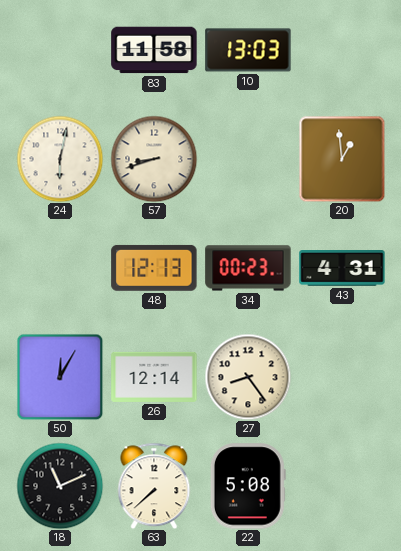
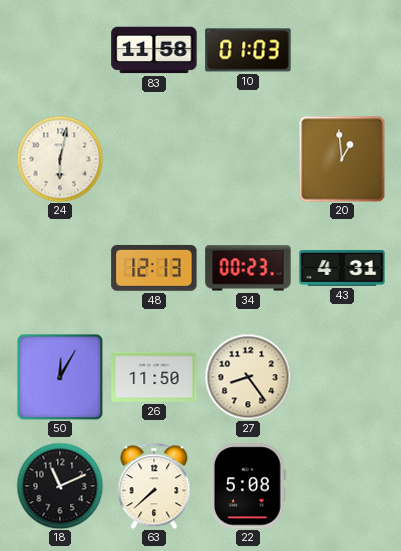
10: 13:03 -> 01:03
57: 8:42 -> none
26: 12:14 -> 11:50
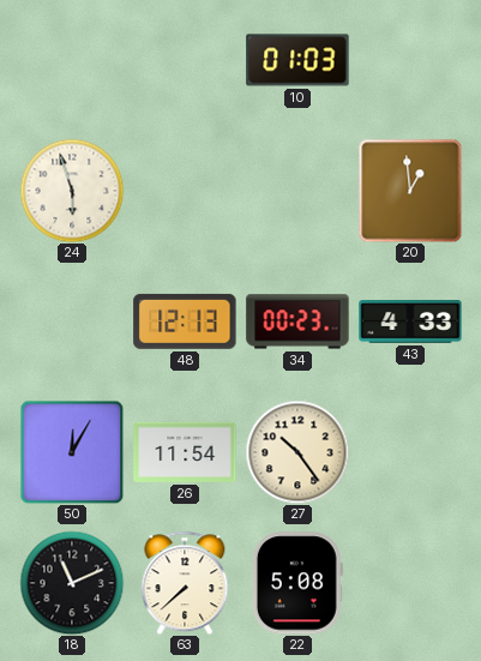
83: 11:58 -> none
24: 6:02 -> 5:57
43: 4:31 -> 4:33
26: 11:50 -> 11:54
27: 8:24 -> 10:24
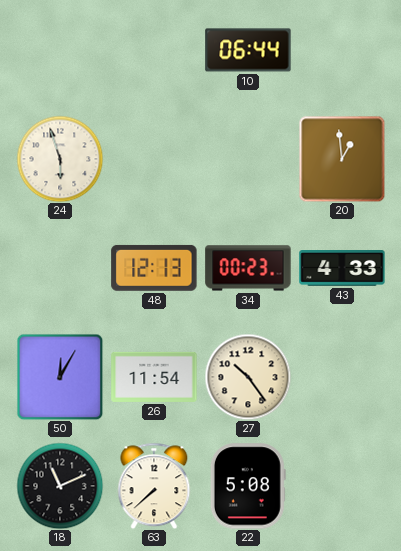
10: 01:03 -> 06:44
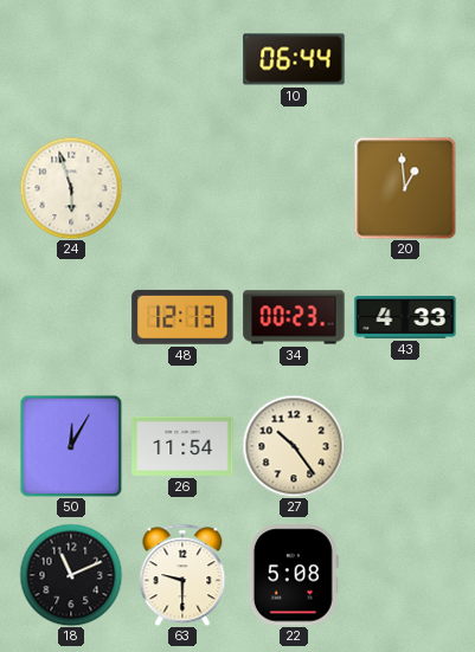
63: 7:38 -> 9:30
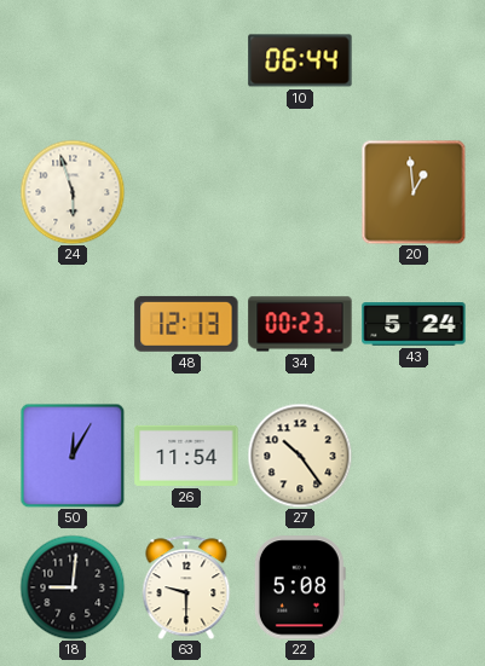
43: 4:33 -> 5:24
18: 11:11 -> 9:01
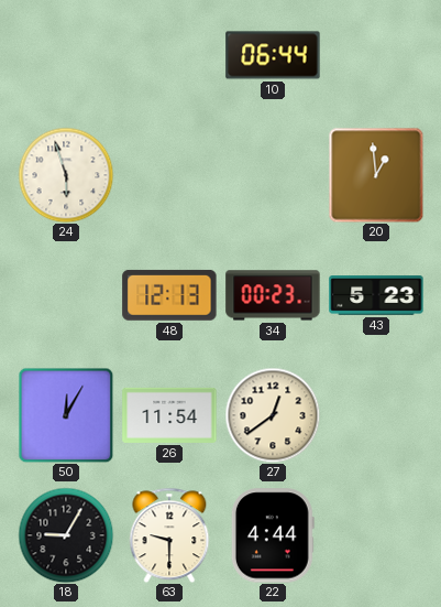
43: 5:24 -> 5:23
27: 10:24 -> 12:39
18: 9:01 -> 9:05
22: 5:08 -> 4:44
